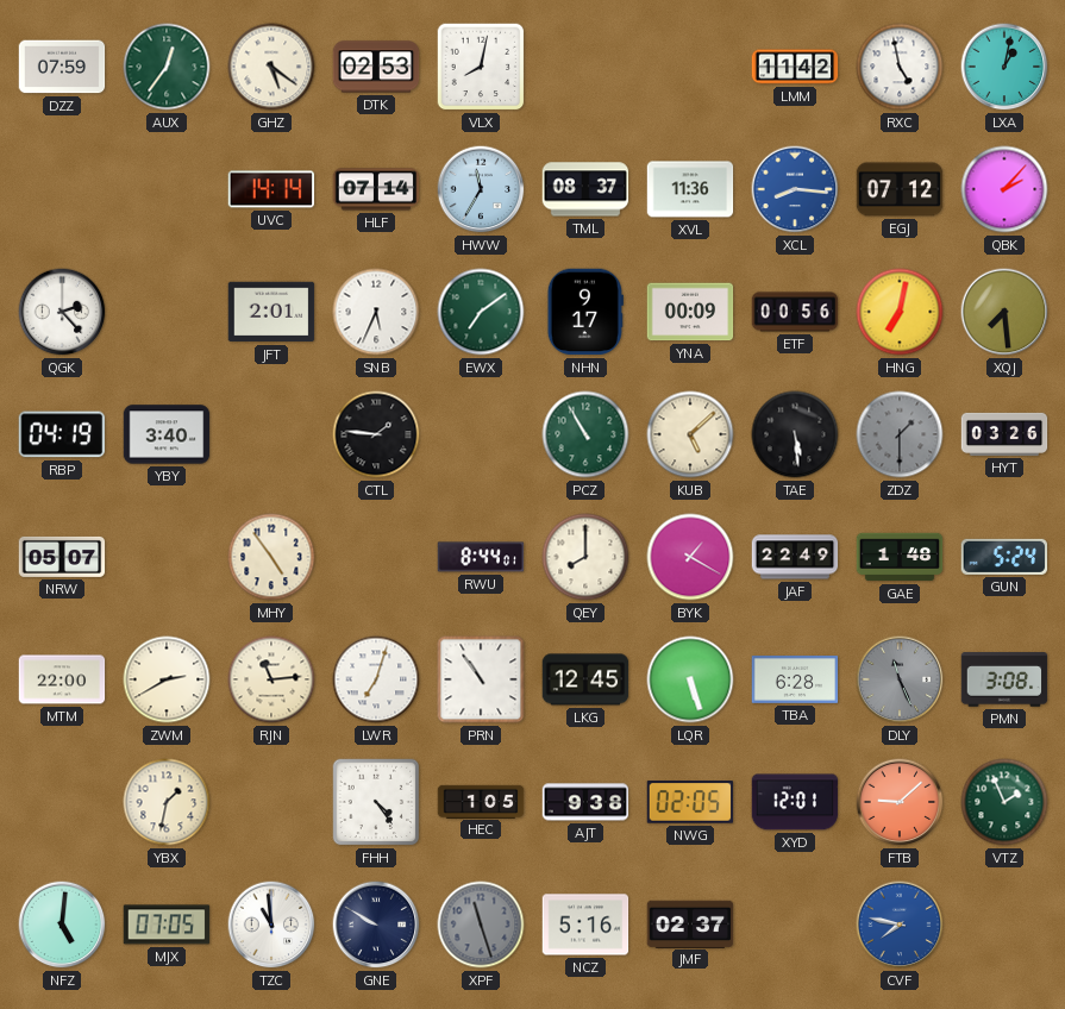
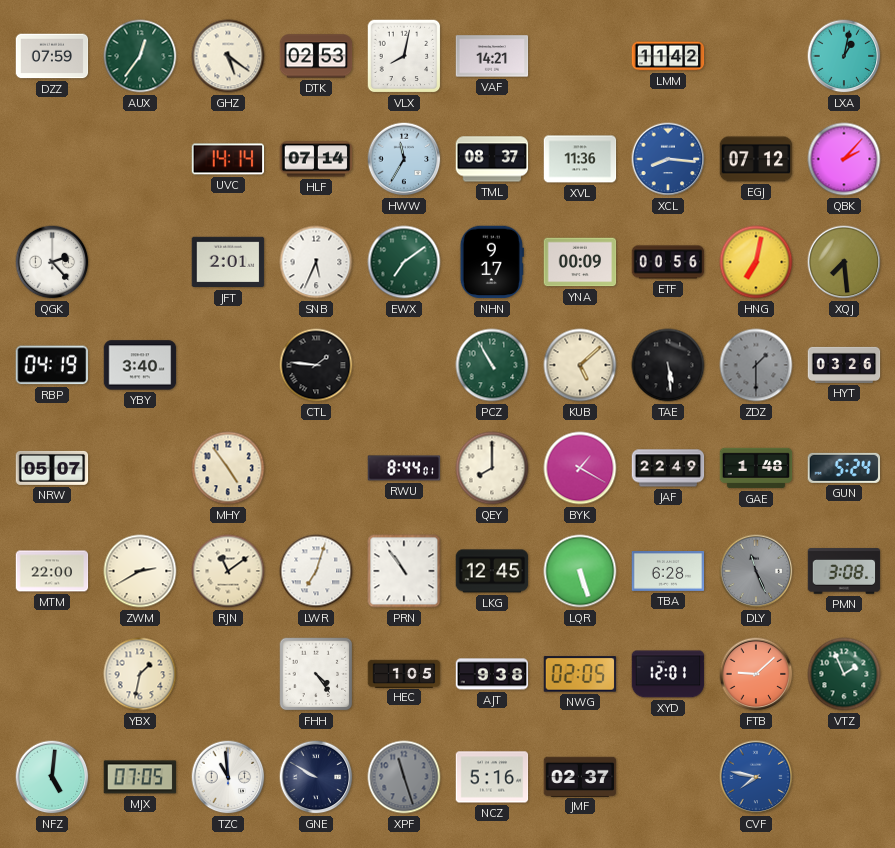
VAF: none -> 14:21
RXC: 4:58 -> none
RJN: 11:14 -> 11:09
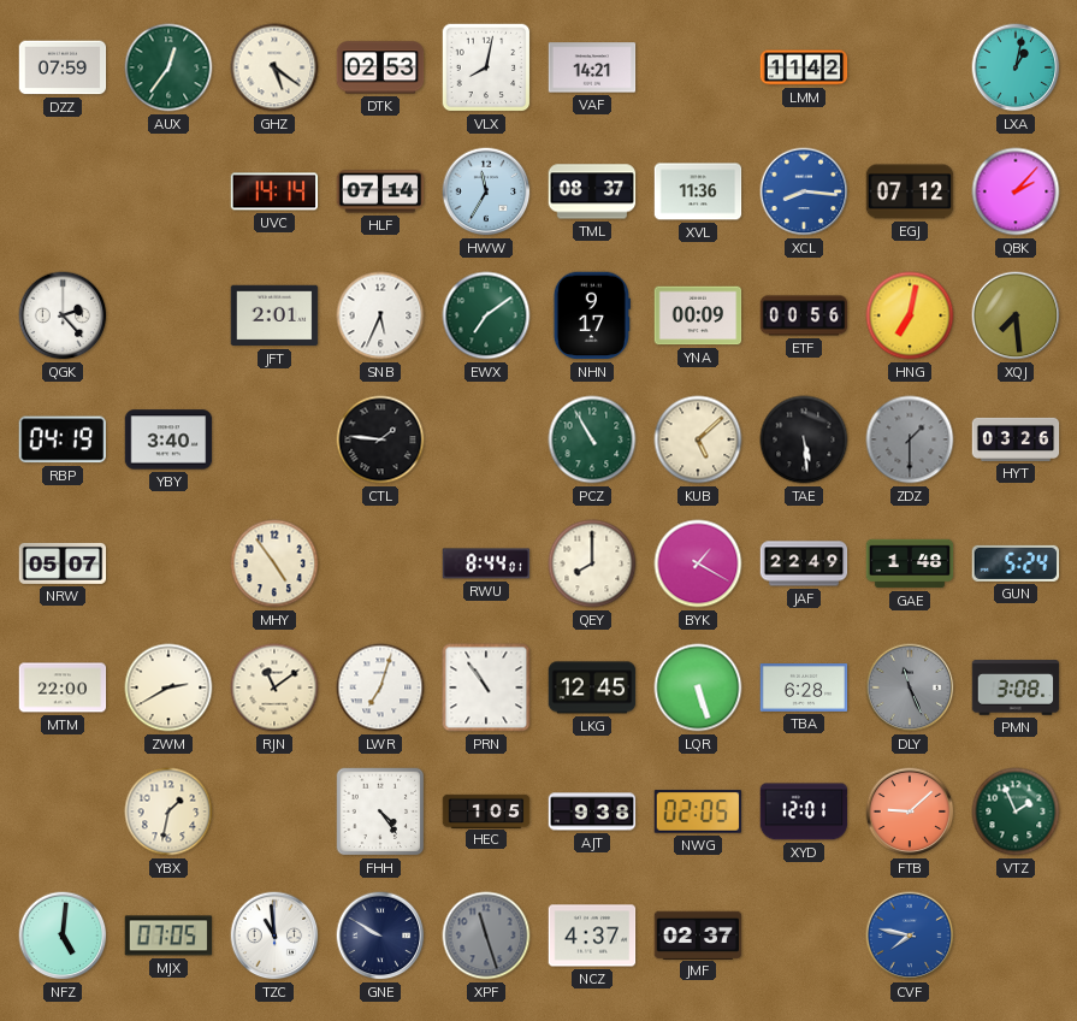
NCZ: 5:16 -> 4:37
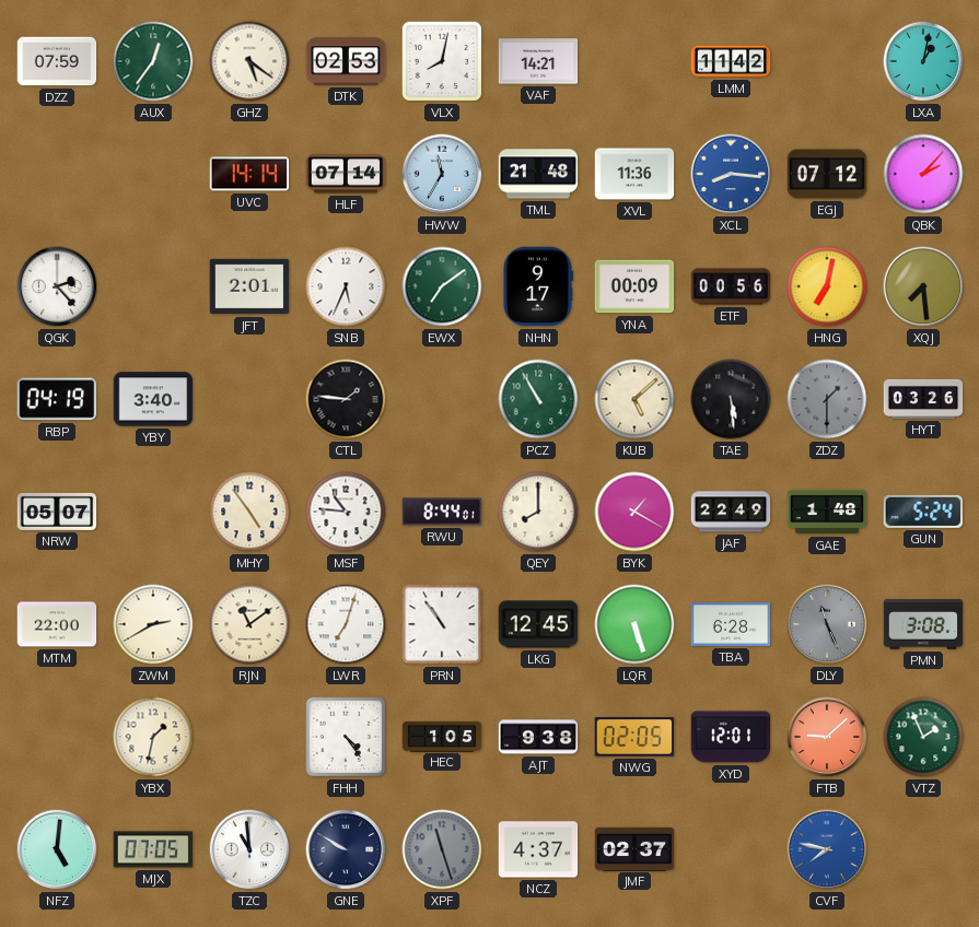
TML: 08:37 -> 21:48
MSF: none -> 10:46
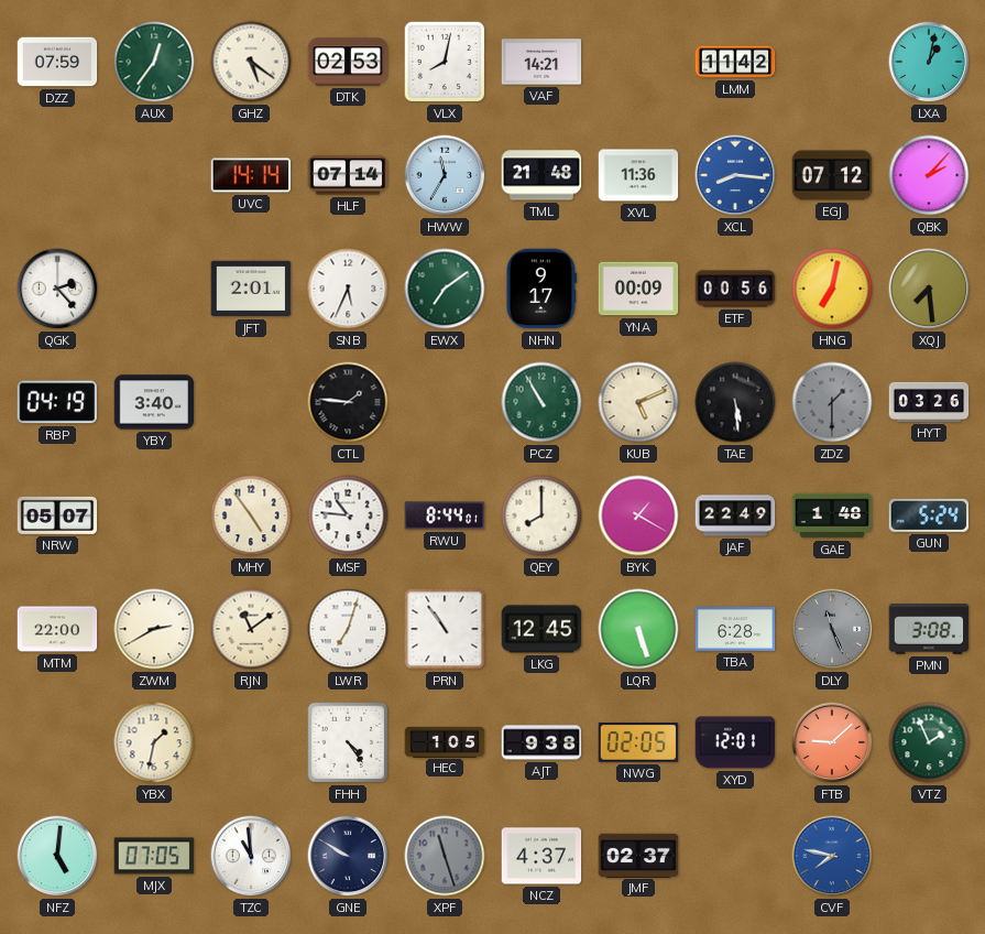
KUB: 5:08 -> 5:11
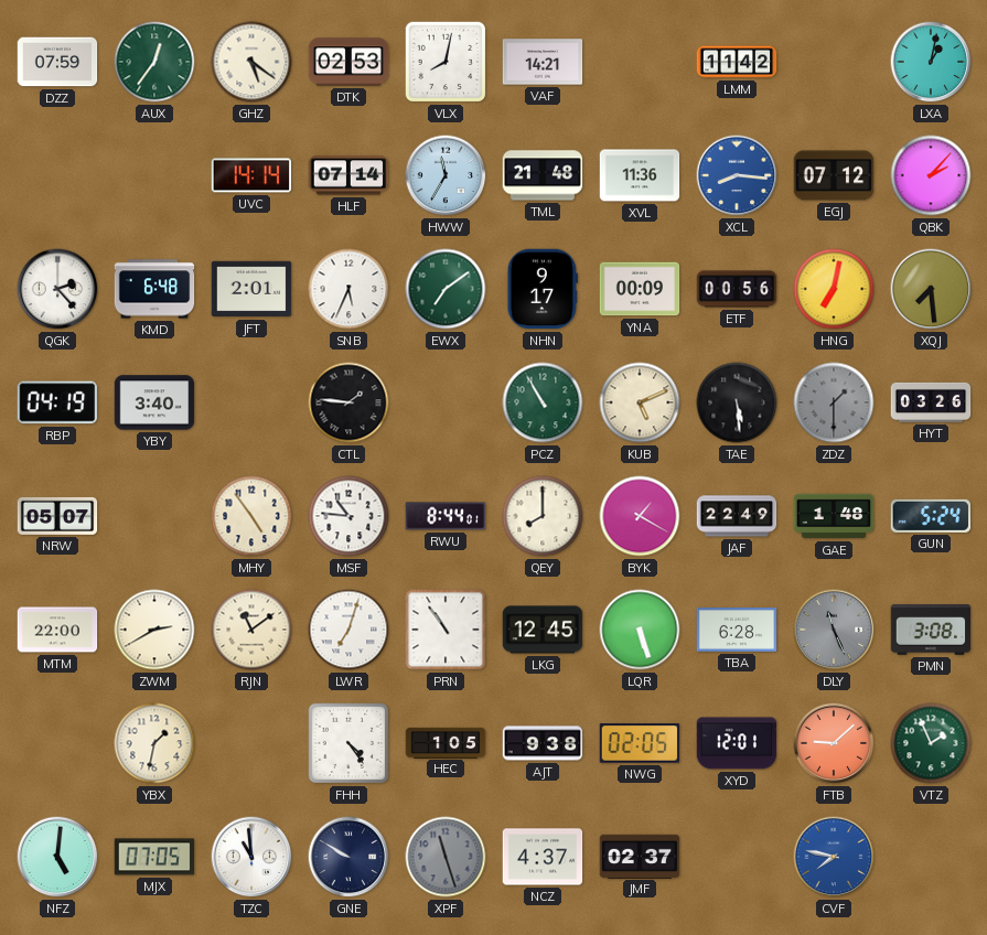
KMD: none -> 6:48
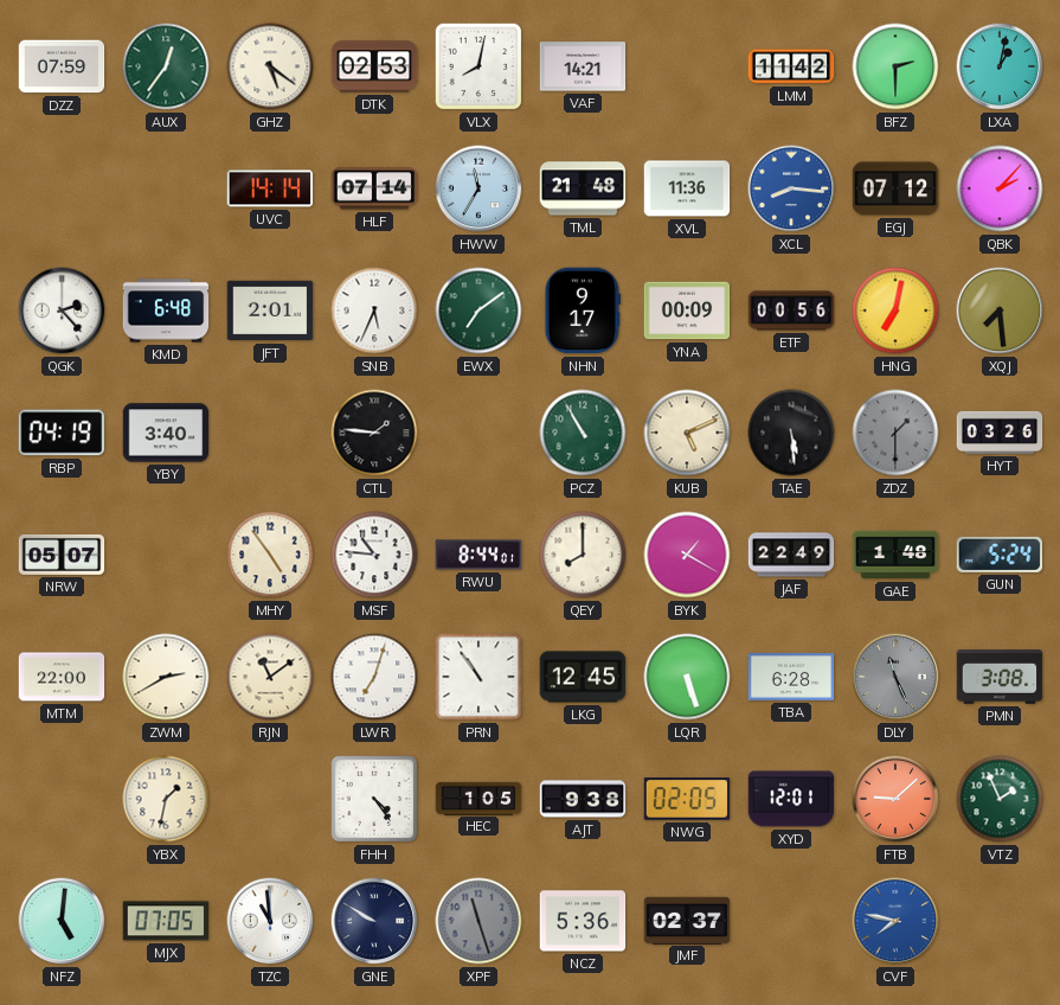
BFZ: none -> 2:30
NCZ: 4:37 -> 5:36
